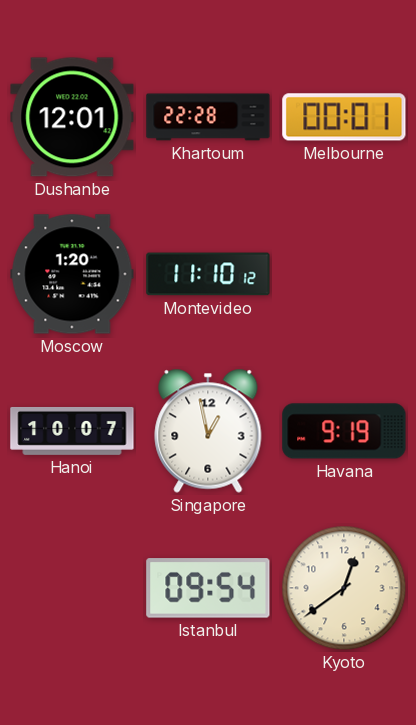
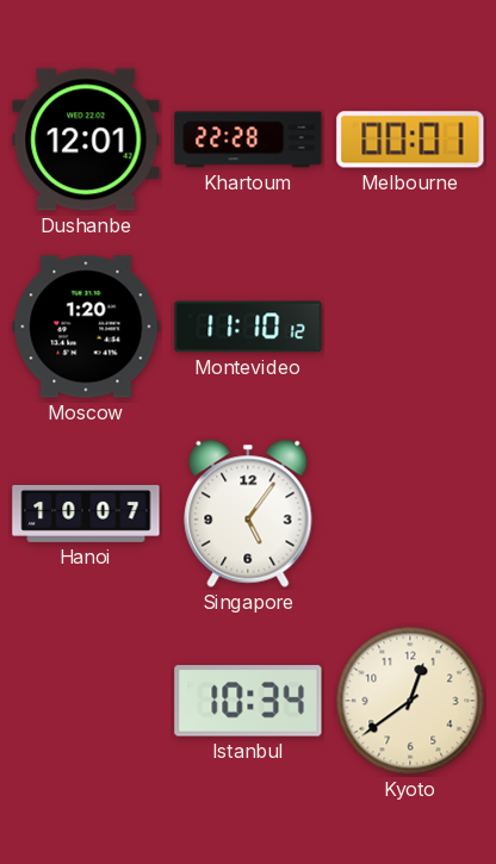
Singapore: 12:58 -> 5:06
Havana: 9:19 -> none
Istanbul: 09:54 -> 10:34
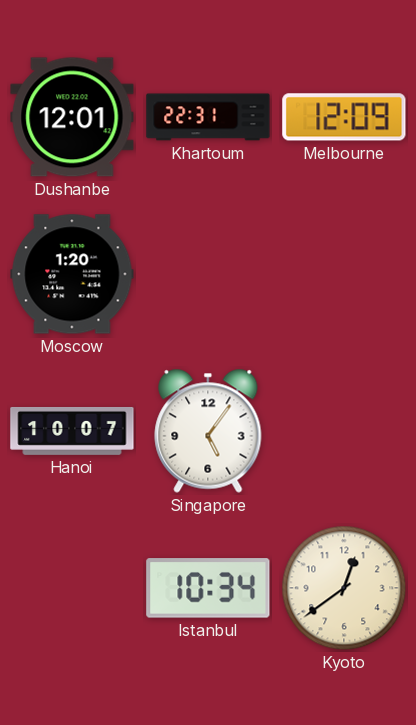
Khartoum: 22:28 -> 22:31
Melbourne: 00:01 -> 12:09
Montevideo: 11:10 -> none
